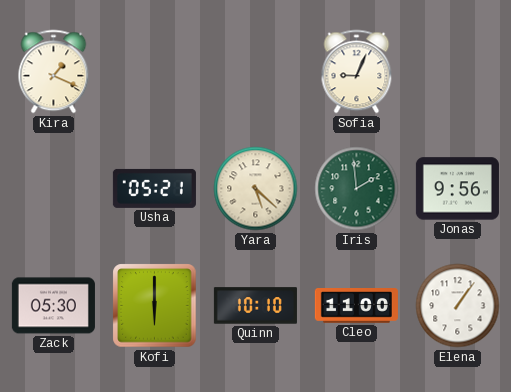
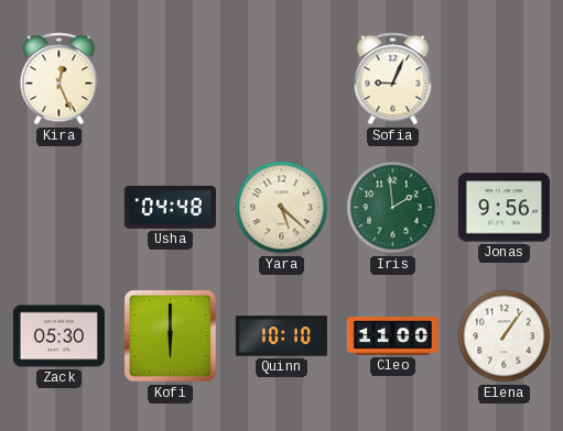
Kira: 1:19 -> 12:26
Usha: 05:21 -> 04:48
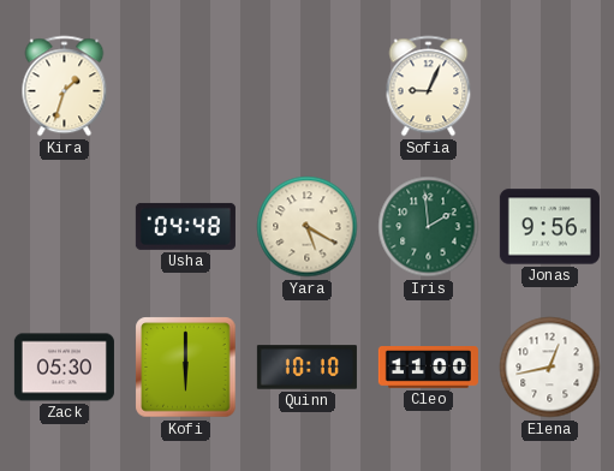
Kira: 12:26 -> 1:33
Yara: 5:22 -> 5:20
Elena: 1:06 -> 12:43
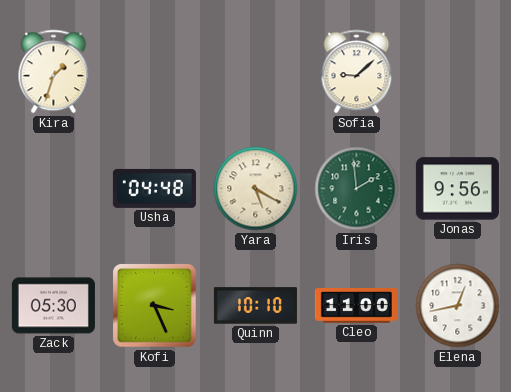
Sofia: 9:04 -> 9:08
Kofi: 6:00 -> 3:26
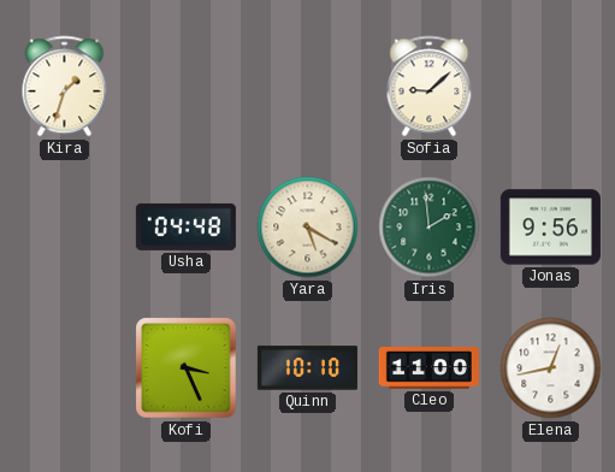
Zack: 05:30 -> none
